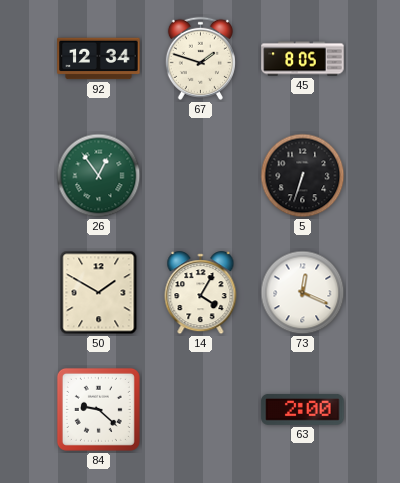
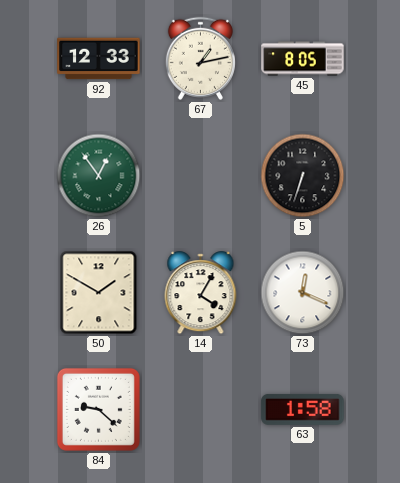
92: 12:34 -> 12:33
67: 1:48 -> 1:13
63: 2:00 -> 1:58
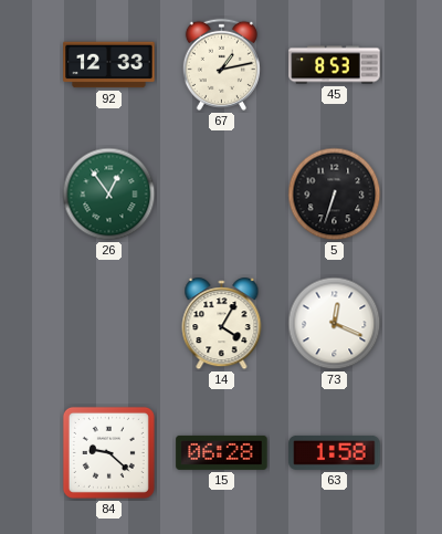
45: 8:05 -> 8:53
50: 1:50 -> none
15: none -> 06:28
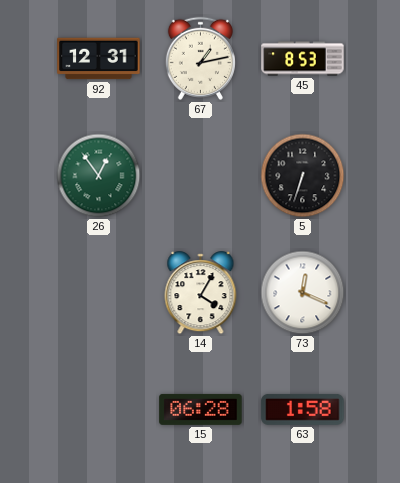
92: 12:33 -> 12:31
84: 9:22 -> none
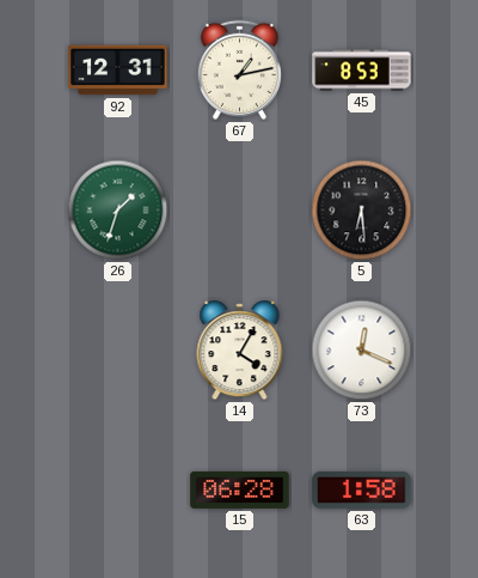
26: 12:54 -> 1:33
5: 6:33 -> 6:29
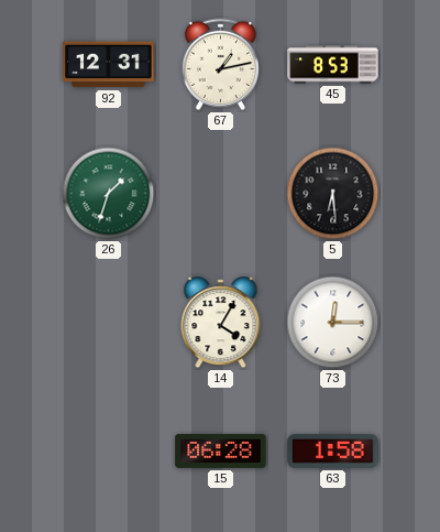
73: 12:19 -> 12:15
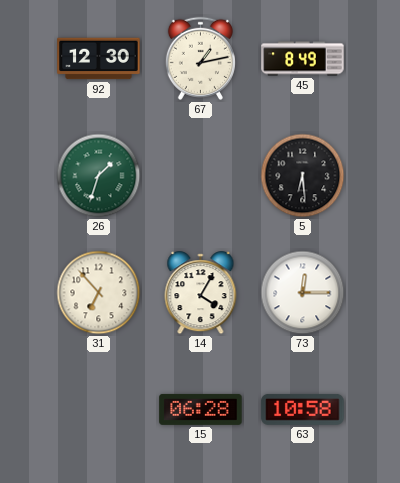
92: 12:31 -> 12:30
45: 8:53 -> 8:49
31: none -> 6:53
63: 1:58 -> 10:58
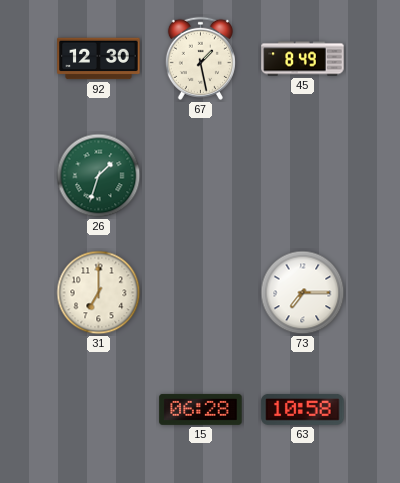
67: 1:13 -> 1:28
5: 6:29 -> none
31: 6:53 -> 7:00
14: 4:05 -> none
73: 12:15 -> 7:15
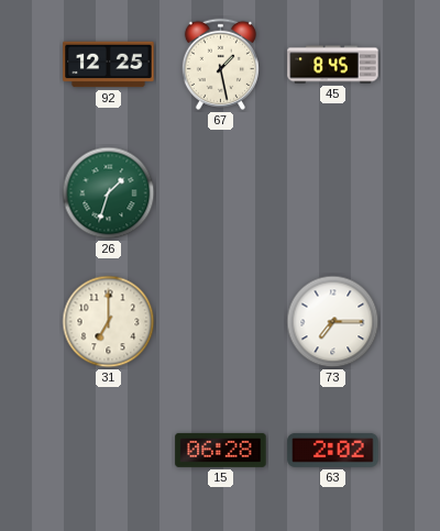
92: 12:30 -> 12:25
45: 8:49 -> 8:45
63: 10:58 -> 2:02
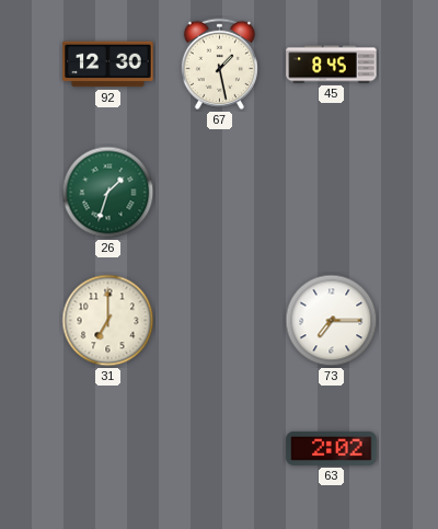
92: 12:25 -> 12:30
15: 06:28 -> none
